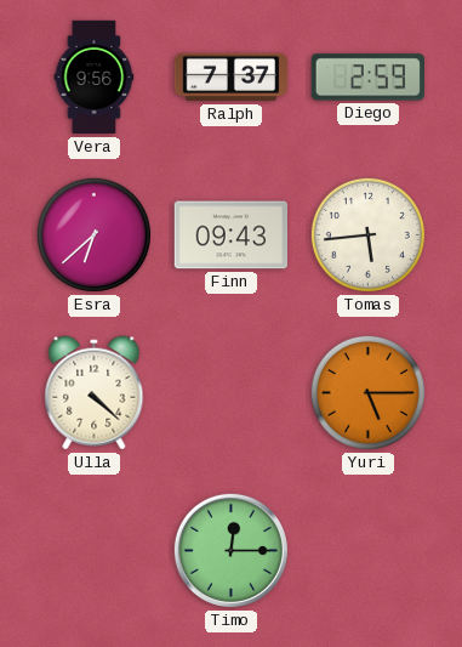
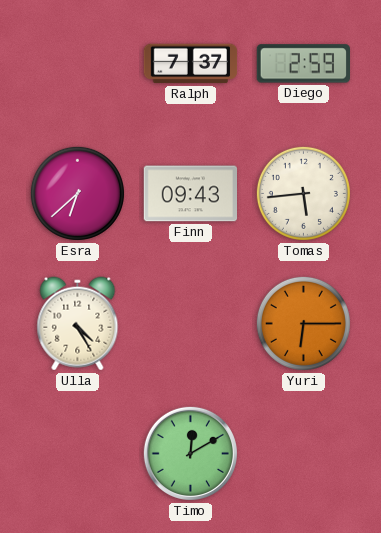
Vera: 9:56 -> none
Ulla: 4:22 -> 4:25
Yuri: 5:15 -> 6:15
Timo: 12:15 -> 12:10
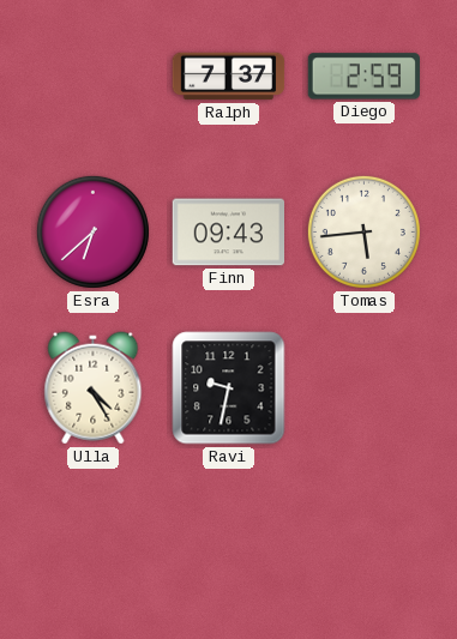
Ravi: none -> 9:32
Yuri: 6:15 -> none
Timo: 12:10 -> none
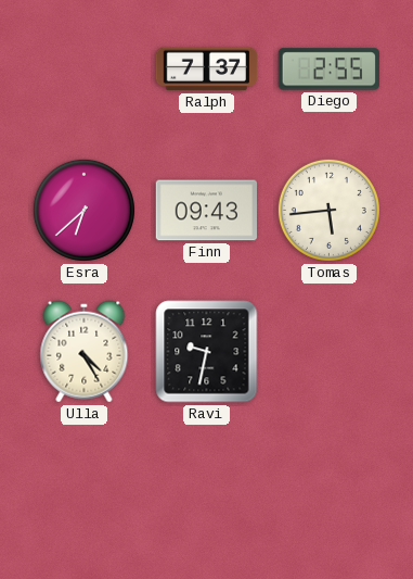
Diego: 2:59 -> 2:55
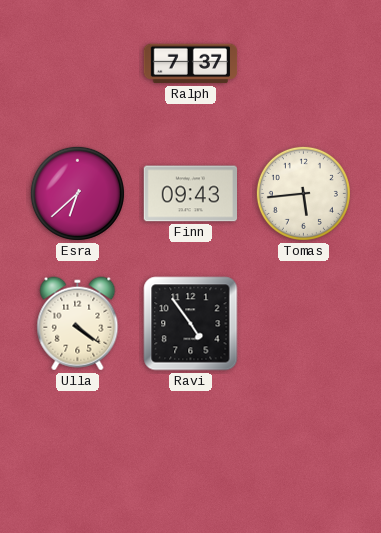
Diego: 2:55 -> none
Ulla: 4:25 -> 4:21
Ravi: 9:32 -> 4:54
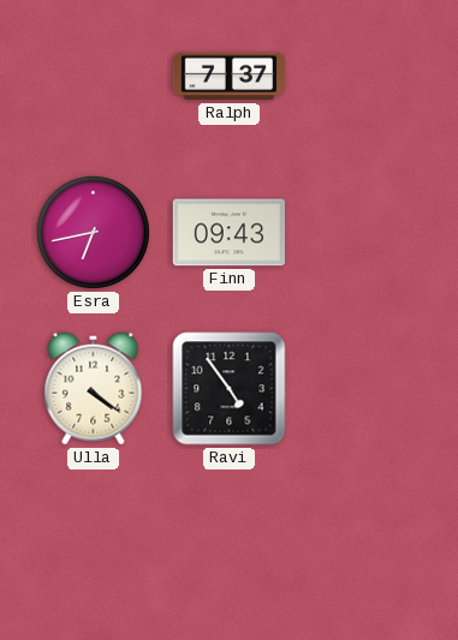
Esra: 6:38 -> 6:43
Tomas: 5:44 -> none
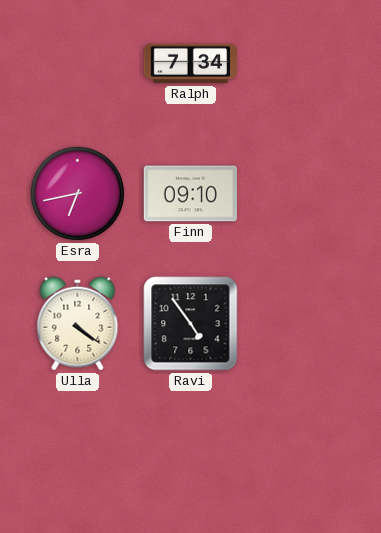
Ralph: 7:37 -> 7:34
Finn: 09:43 -> 09:10
